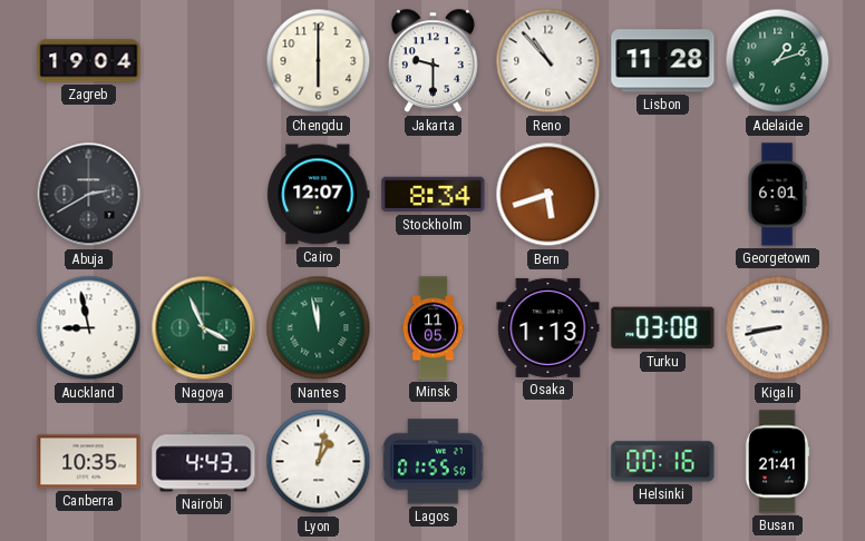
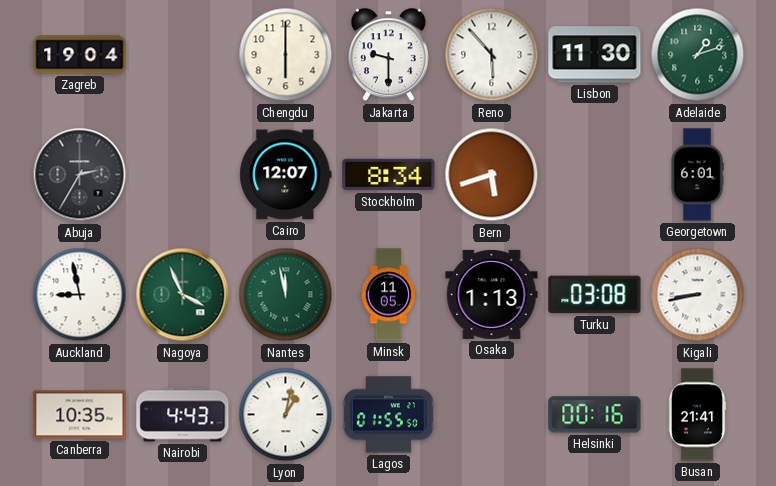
Reno: 10:53 -> 5:53
Lisbon: 11:28 -> 11:30
Abuja: 2:40 -> 2:35
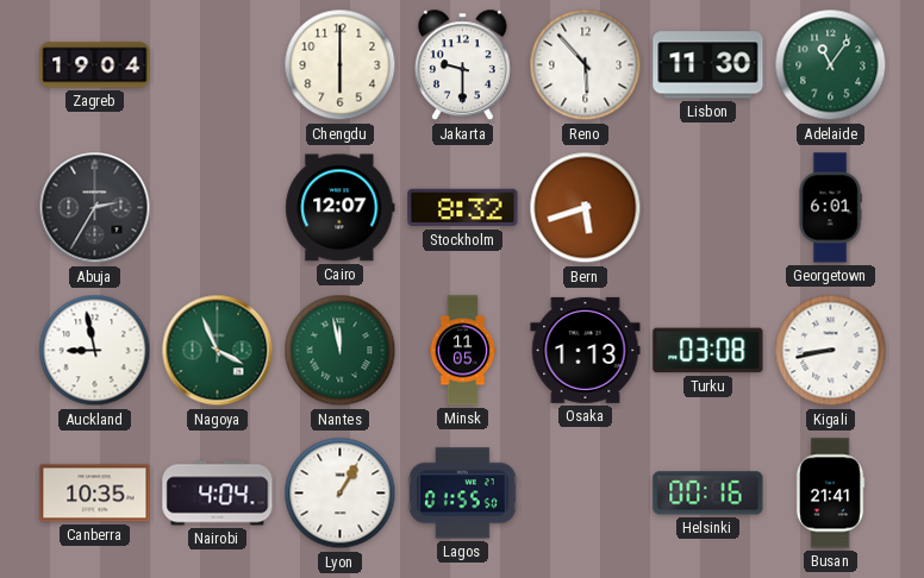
Adelaide: 1:12 -> 11:06
Stockholm: 8:34 -> 8:32
Nairobi: 4:43 -> 4:04
Lyon: 1:02 -> 1:05
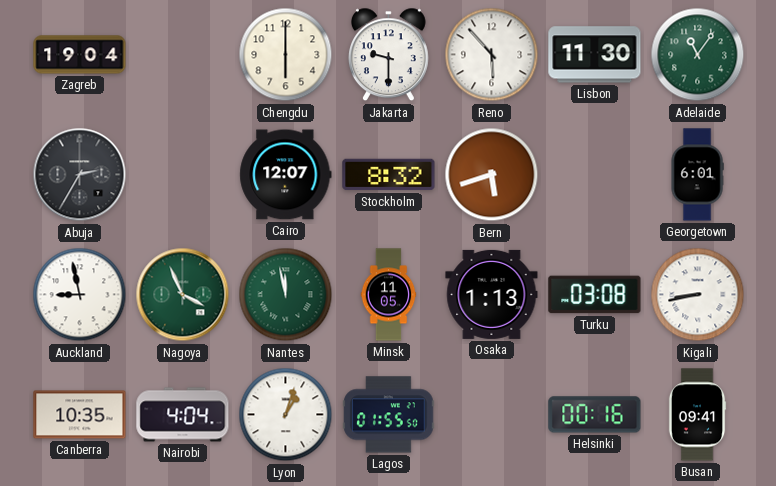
Lyon: 1:05 -> 1:03
Busan: 21:41 -> 09:41
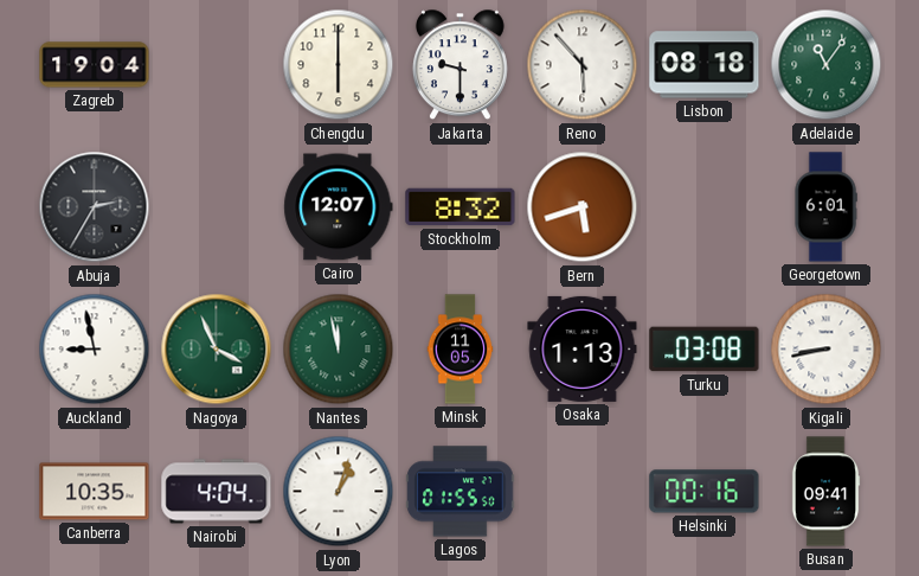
Lisbon: 11:30 -> 08:18
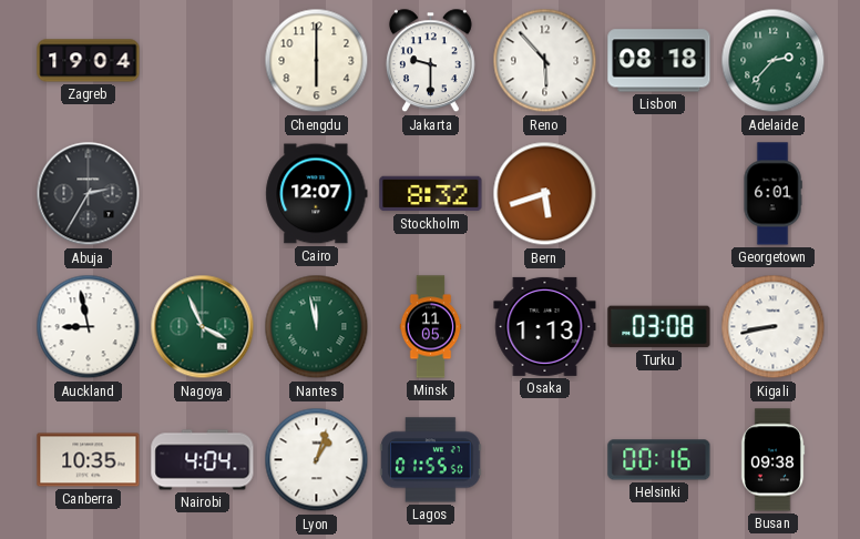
Adelaide: 11:06 -> 2:37
Busan: 09:41 -> 09:38
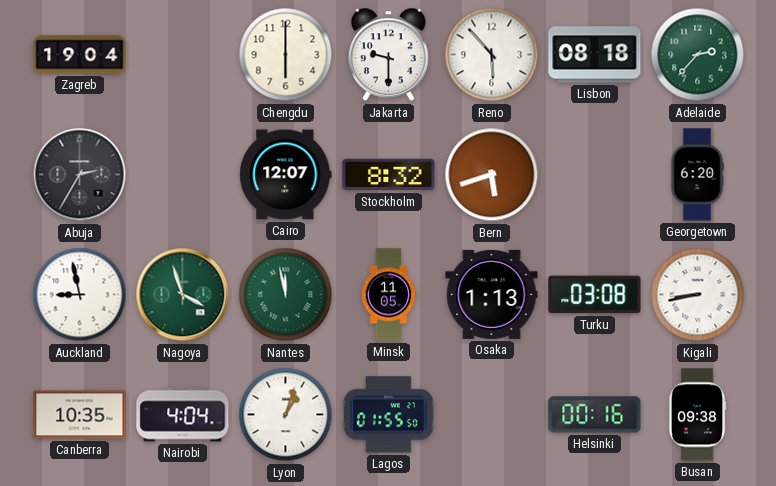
Georgetown: 6:01 -> 6:20
Nagoya: 3:56 -> 3:57
